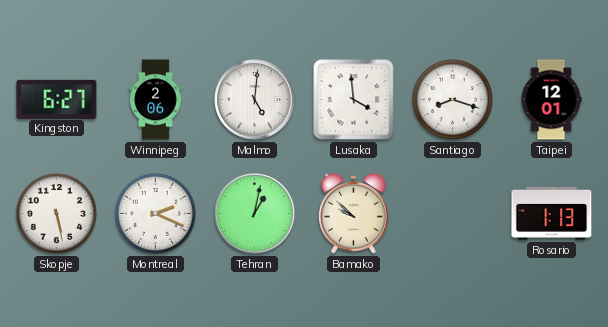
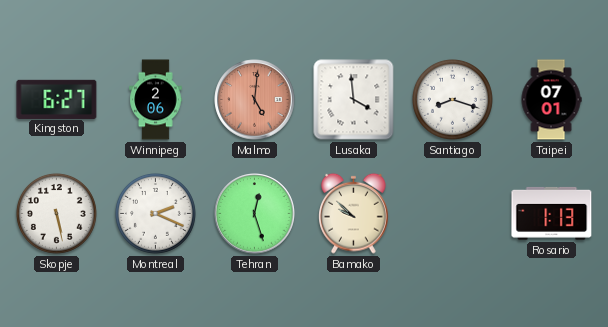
Malmo dial: white -> salmon
Taipei: 12:01 -> 07:01
Tehran: 1:02 -> 12:27
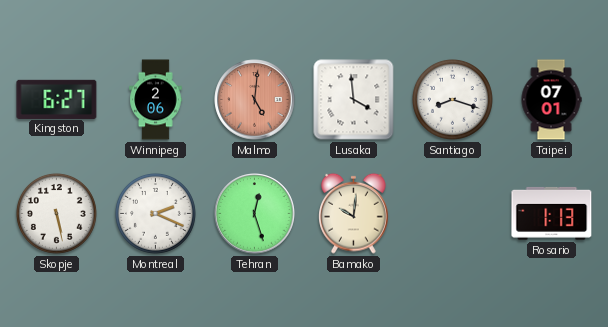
Bamako: 9:52 -> 10:01
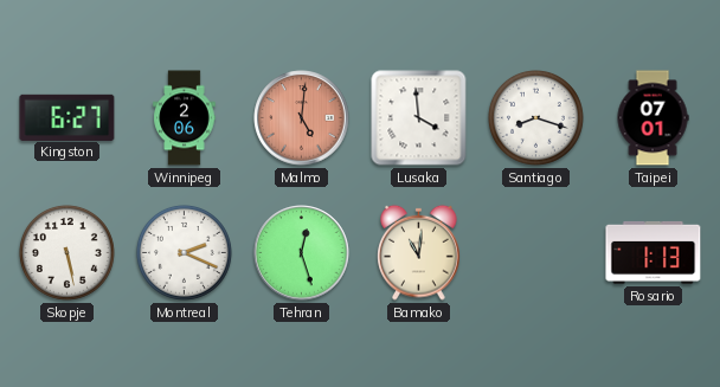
Bamako: 10:01 -> 11:01
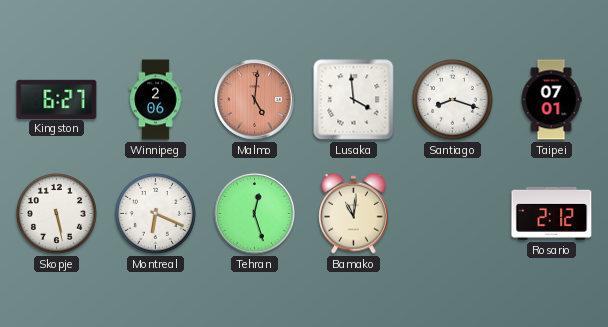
Montreal: 2:19 -> 6:19
Rosario: 1:13 -> 2:12
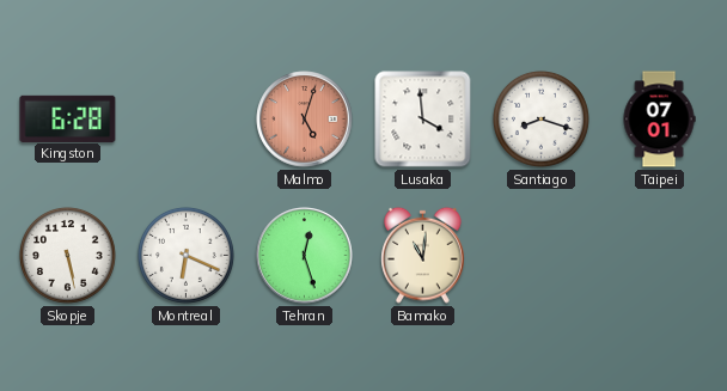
Kingston: 6:27 -> 6:28
Winnipeg: 2:06 -> none
Malmo: 5:01 -> 5:03
Rosario: 2:12 -> none
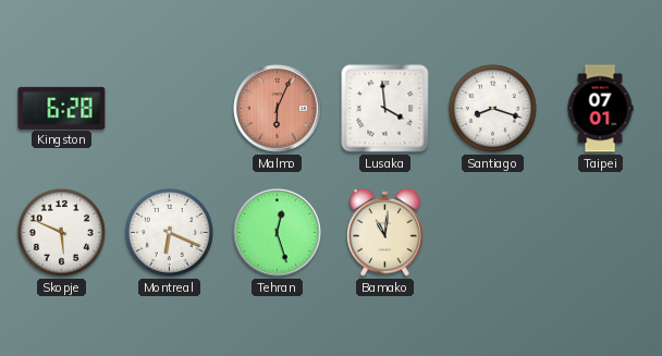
Malmo: 5:03 -> 6:04
Skopje: 5:28 -> 5:49
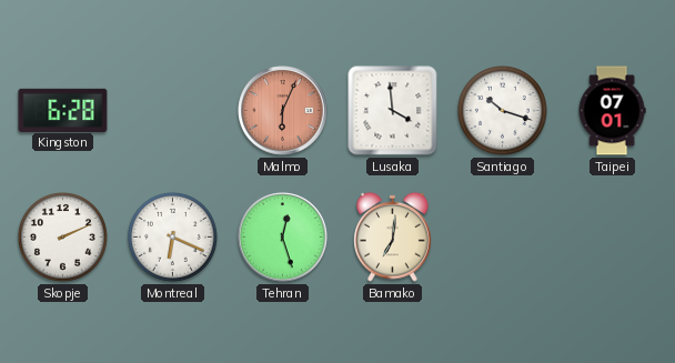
Santiago: 8:18 -> 10:18
Skopje: 5:49 -> 2:11
Bamako: 11:01 -> 7:01
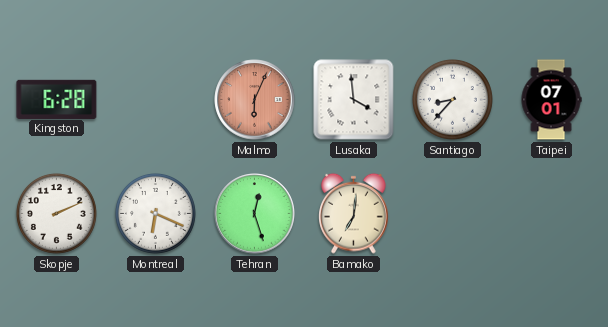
Santiago: 10:18 -> 8:37
